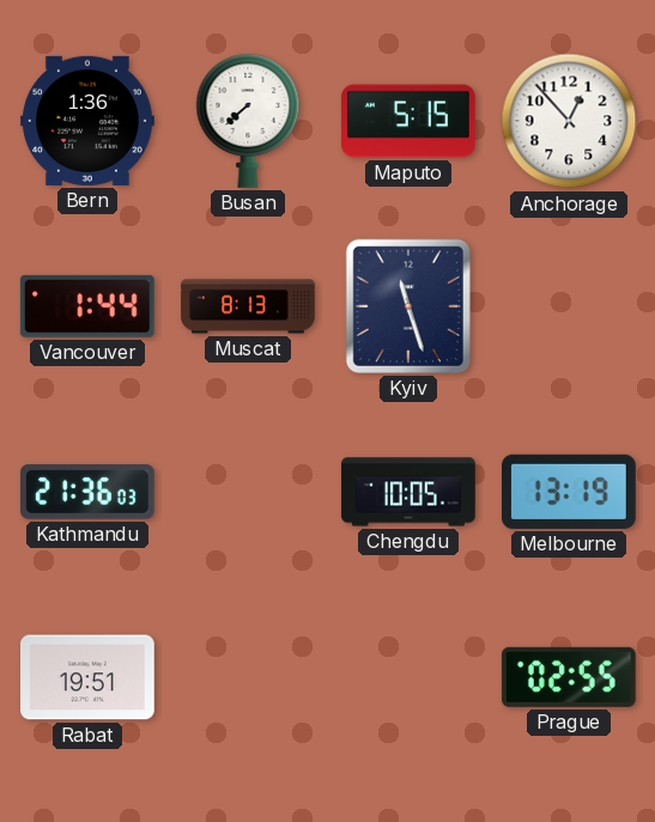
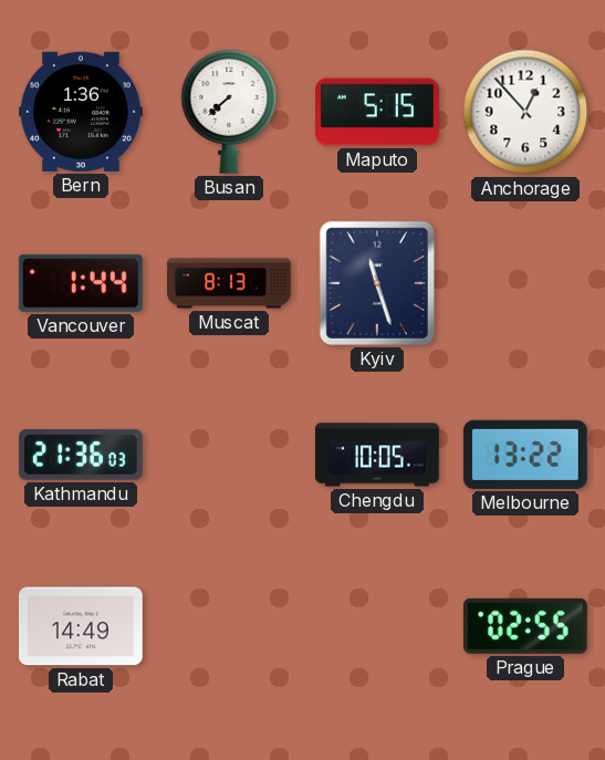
Melbourne: 13:19 -> 13:22
Rabat: 19:51 -> 14:49
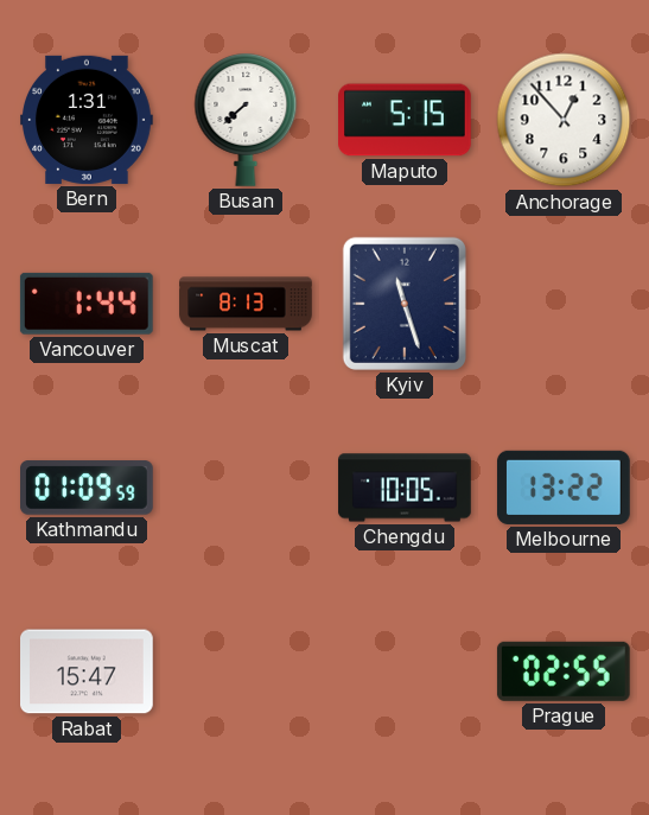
Bern: 1:36 -> 1:31
Kathmandu: 21:36 -> 01:09
Rabat: 14:49 -> 15:47
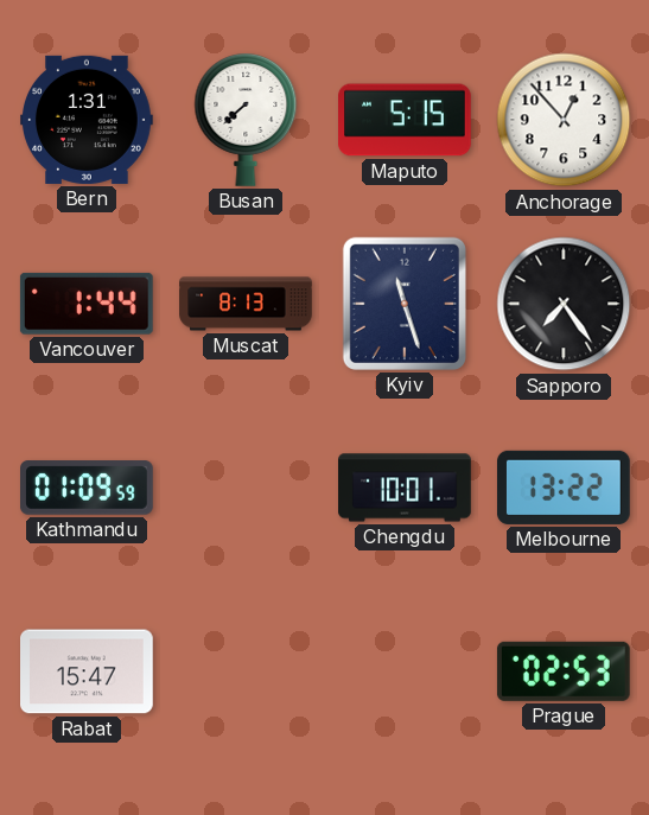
Sapporo: none -> 7:24
Chengdu: 10:05 -> 10:01
Prague: 02:55 -> 02:53
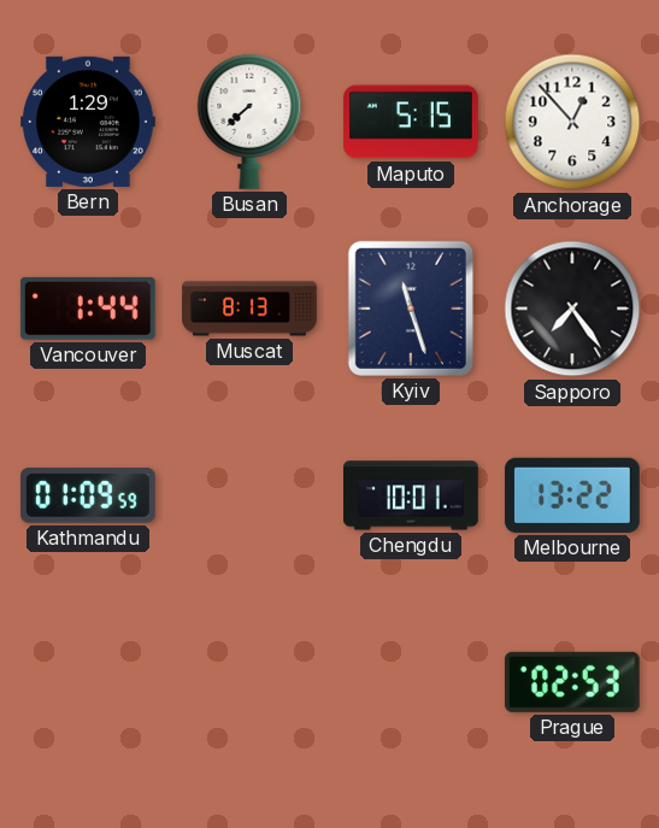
Bern: 1:31 -> 1:29
Rabat: 15:47 -> none
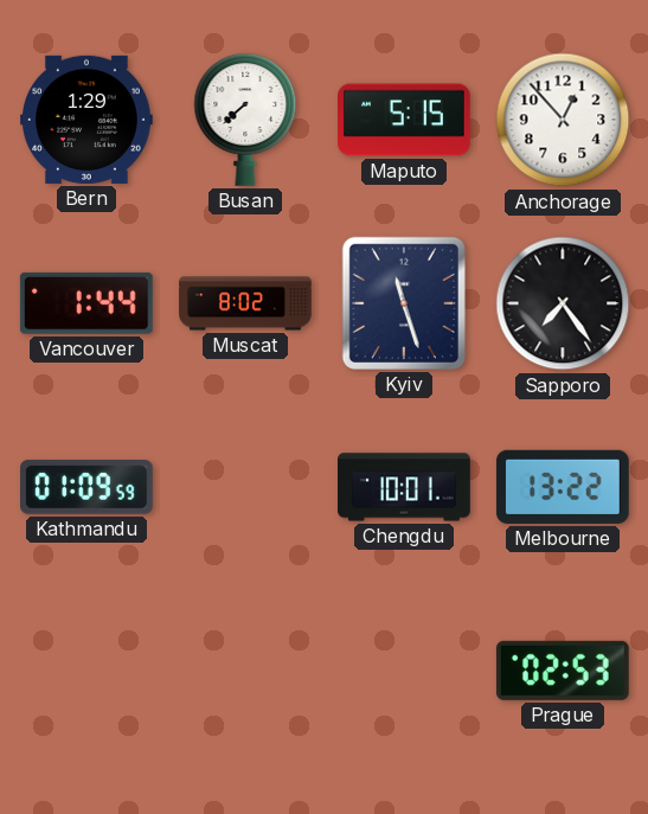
Muscat: 8:13 -> 8:02
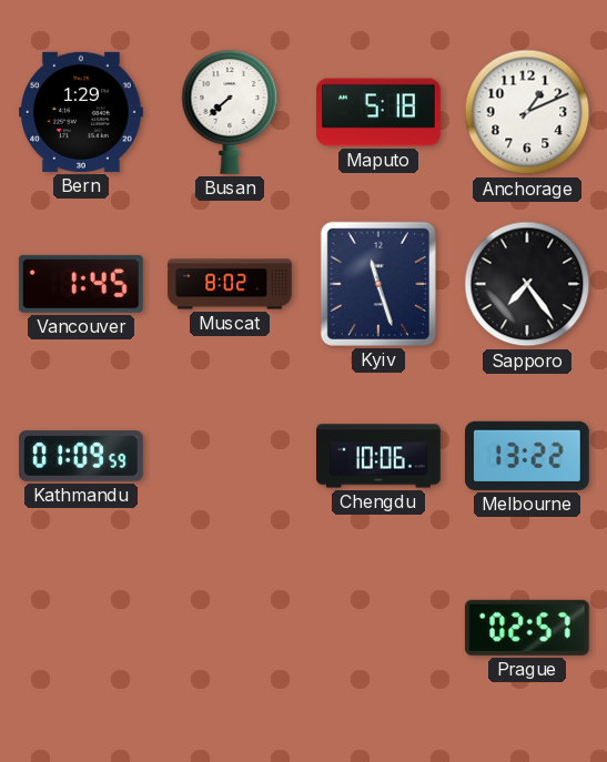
Maputo: 5:15 -> 5:18
Anchorage: 12:53 -> 1:11
Vancouver: 1:44 -> 1:45
Chengdu: 10:01 -> 10:06
Prague: 02:53 -> 02:57
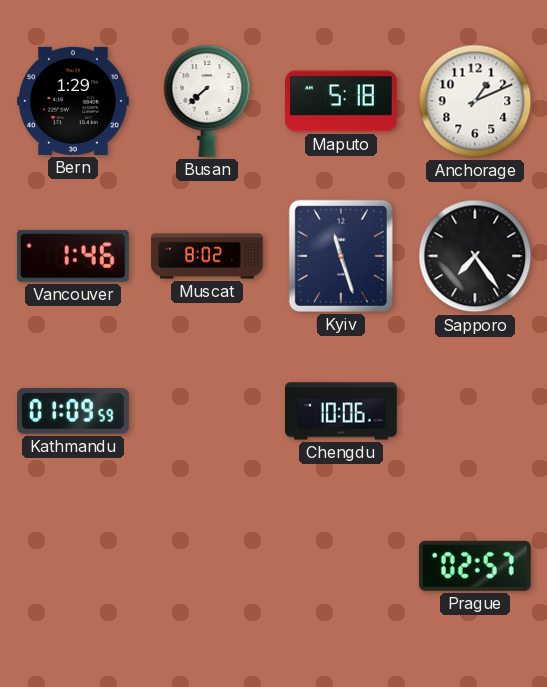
Vancouver: 1:45 -> 1:46
Melbourne: 13:22 -> none
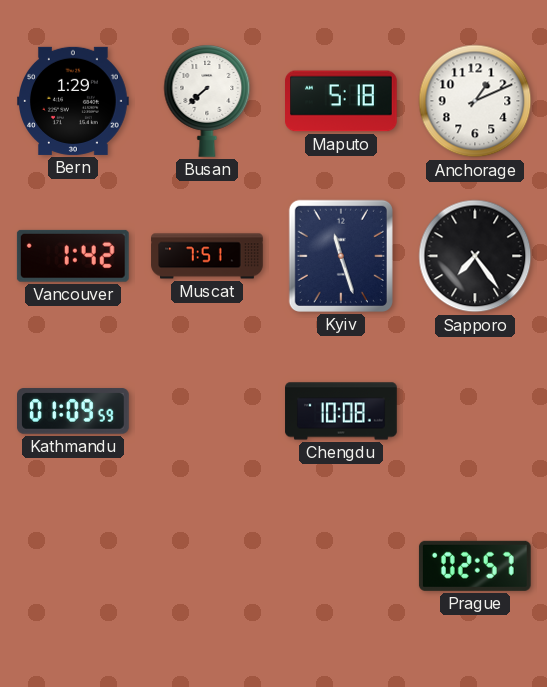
Vancouver: 1:46 -> 1:42
Muscat: 8:02 -> 7:51
Chengdu: 10:06 -> 10:08
